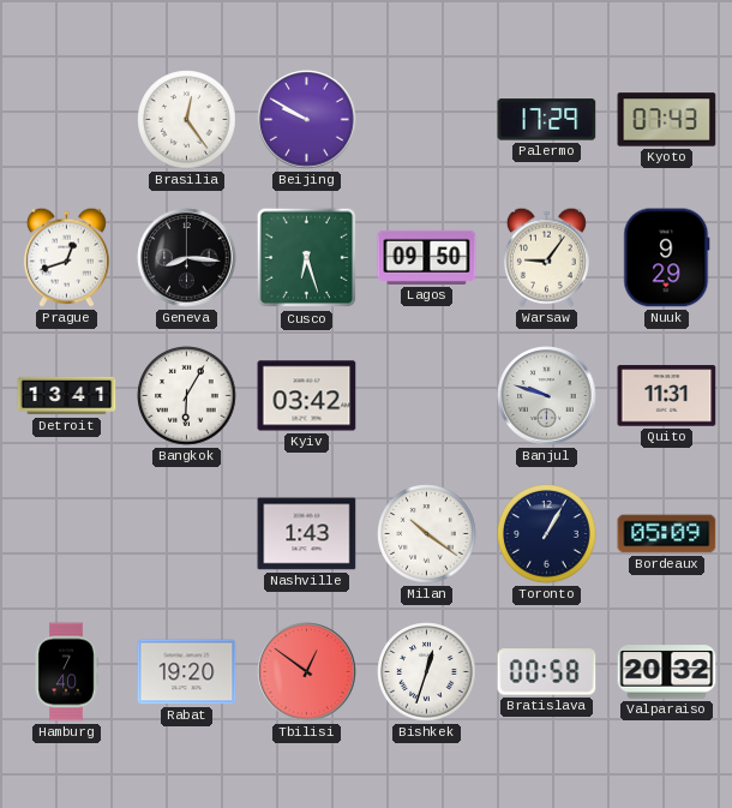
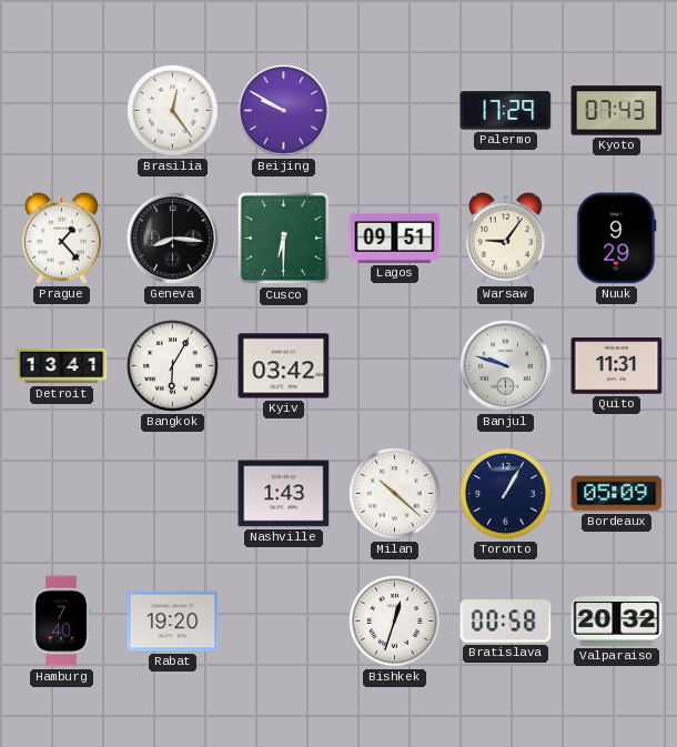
Prague: 12:42 -> 1:23
Cusco: 6:27 -> 6:30
Lagos: 09:50 -> 09:51
Milan: 10:21 -> 10:22
Tbilisi: 12:51 -> none
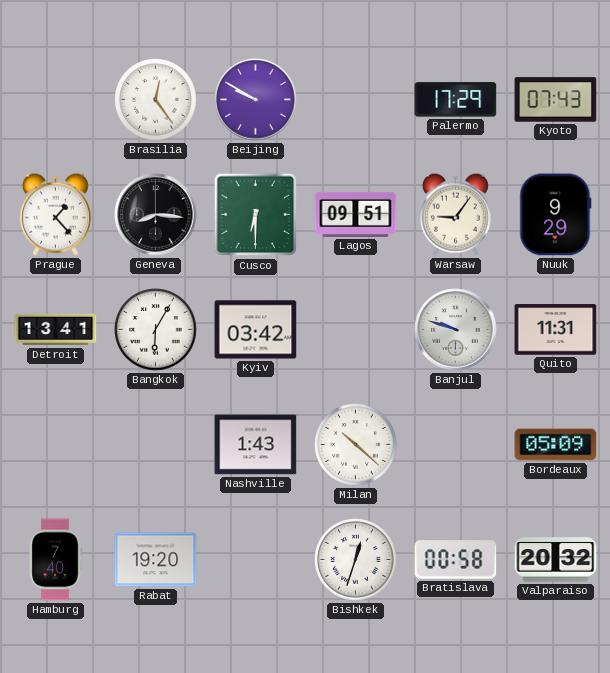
Toronto: 1:05 -> none
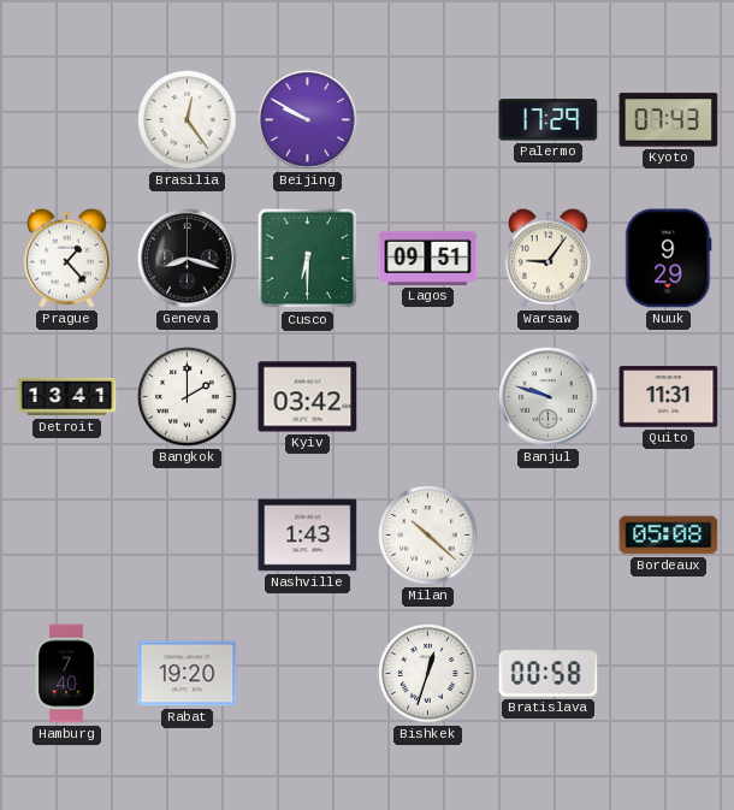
Geneva: 8:16 -> 8:18
Bangkok: 6:05 -> 2:00
Bordeaux: 05:09 -> 05:08
Valparaiso: 20:32 -> none
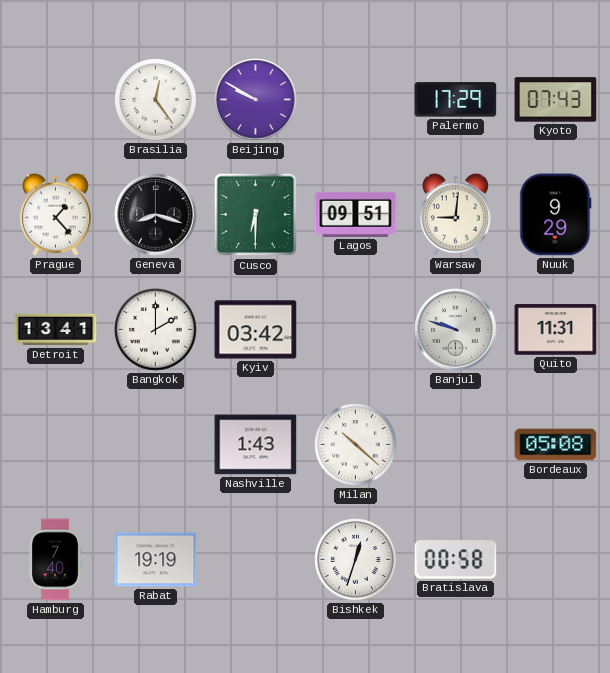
Warsaw: 9:06 -> 9:01
Rabat: 19:20 -> 19:19
